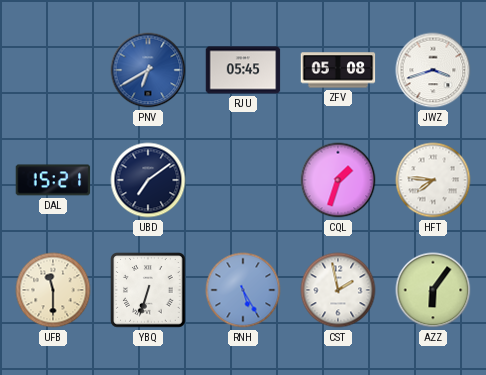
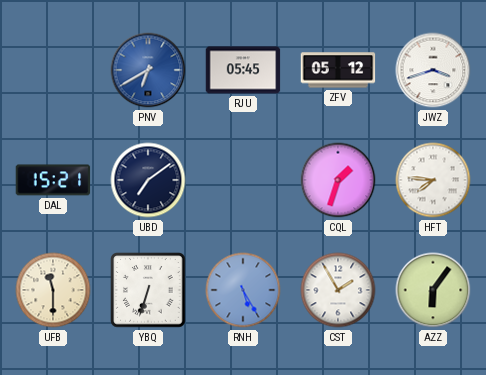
ZFV: 05:08 -> 05:12
CST: 1:58 -> 1:55
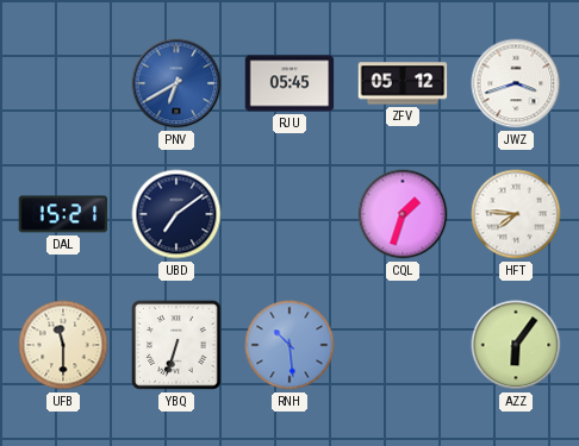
RNH: 5:25 -> 10:29
CST: 1:55 -> none
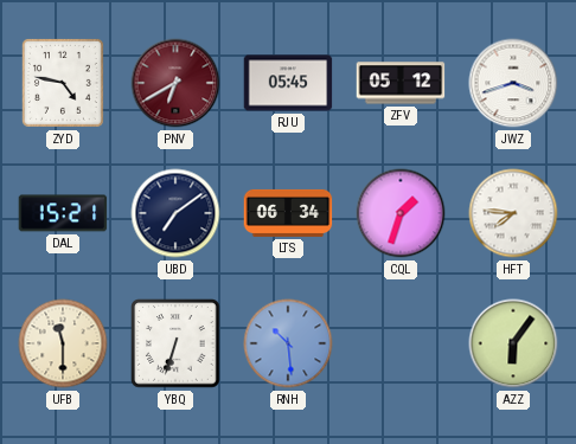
ZYD: none -> 4:47
PNV dial: blue -> burgundy
LTS: none -> 06:34
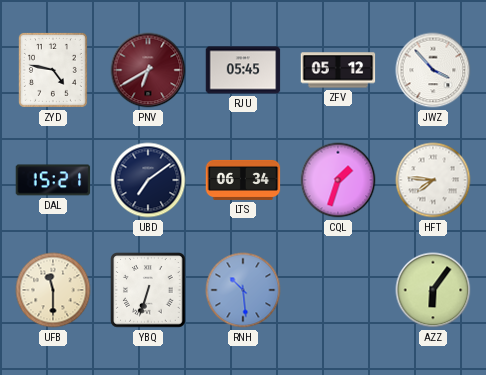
JWZ: 3:42 -> 3:53
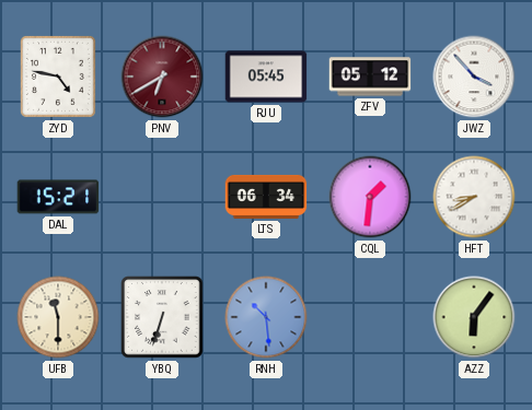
UBD: 7:09 -> none
CQL: 1:33 -> 1:31
HFT: 7:46 -> 8:40
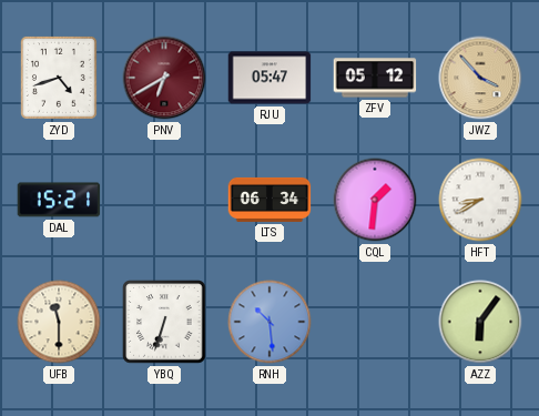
ZYD: 4:47 -> 4:42
RJU: 05:45 -> 05:47
JWZ dial: white -> champagne
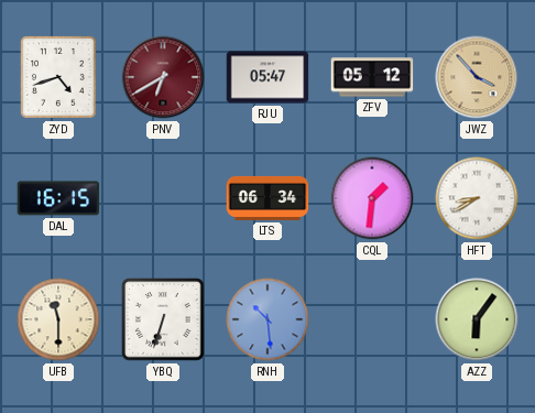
DAL: 15:21 -> 16:15
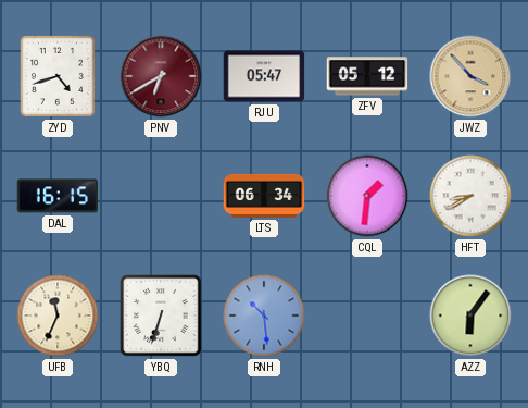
UFB: 11:30 -> 11:34
